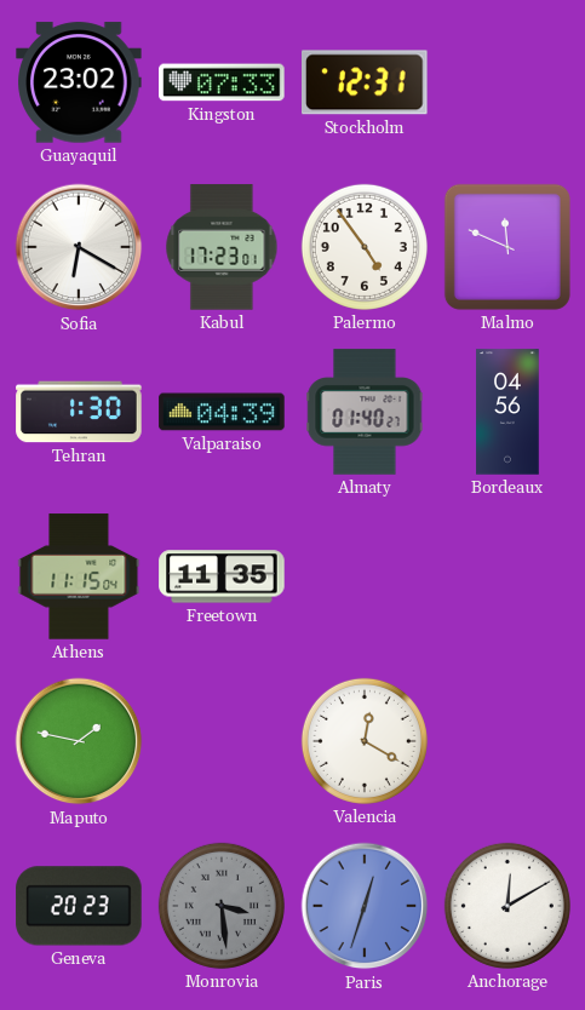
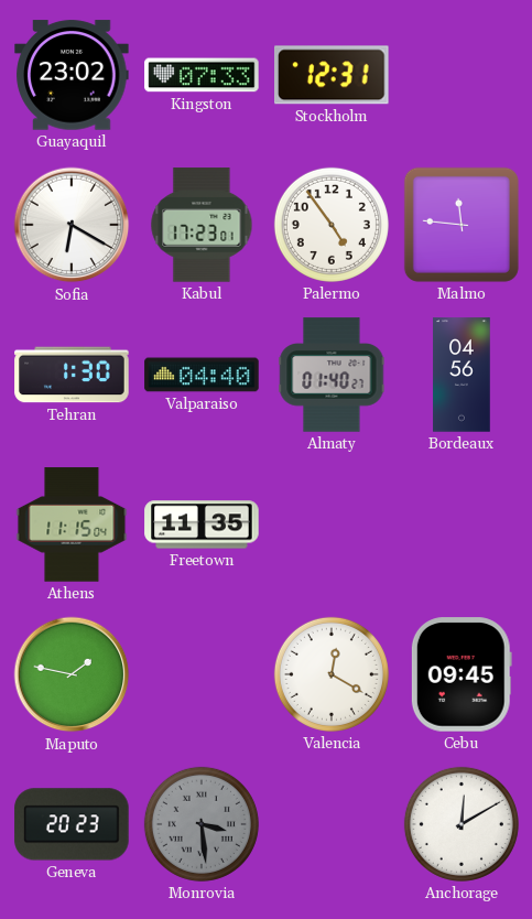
Malmo: 11:49 -> 11:46
Valparaiso: 04:39 -> 04:40
Cebu: none -> 09:45
Paris: 12:33 -> none
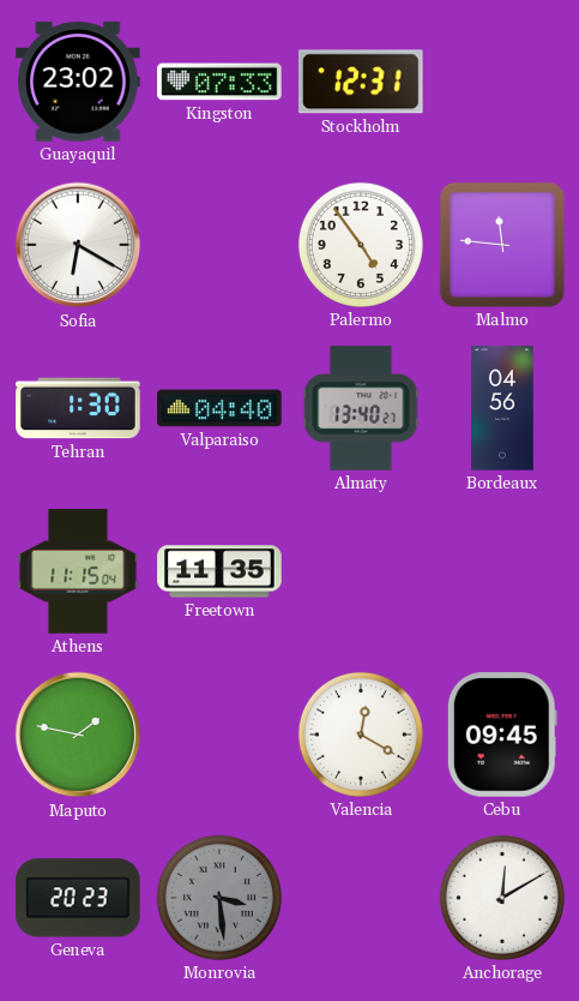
Kabul: 17:23 -> none
Almaty: 01:40 -> 13:40
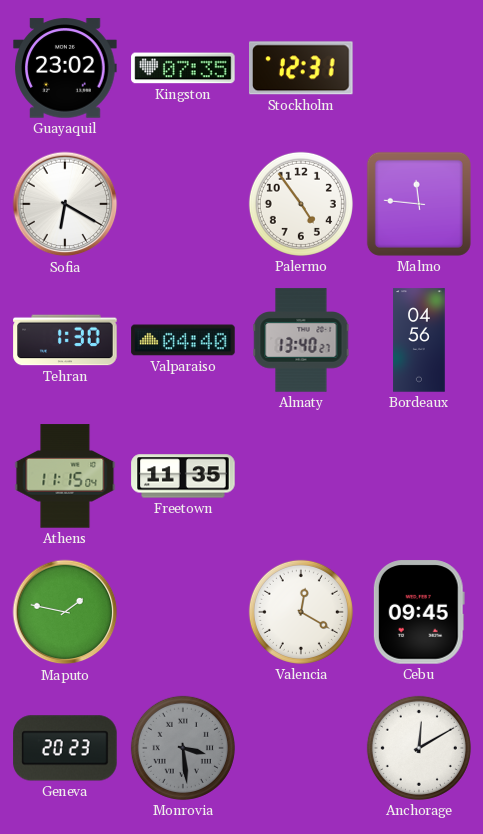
Kingston: 07:33 -> 07:35
